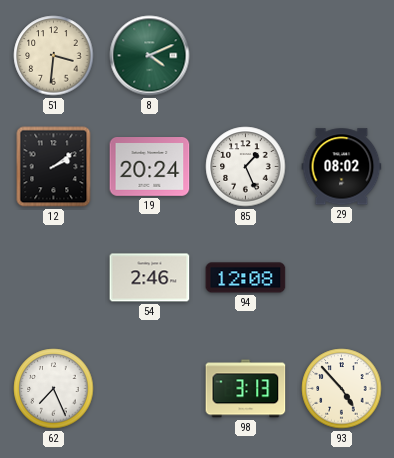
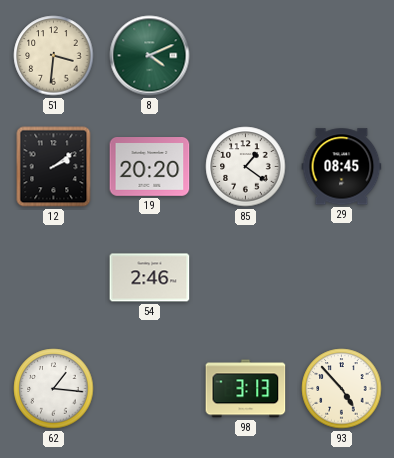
19: 20:24 -> 20:20
85: 1:26 -> 1:21
29: 08:02 -> 08:45
94: 12:08 -> none
62: 7:26 -> 1:16
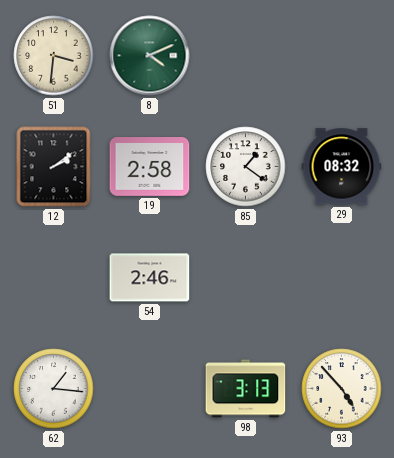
19: 20:20 -> 2:58
29: 08:45 -> 08:32
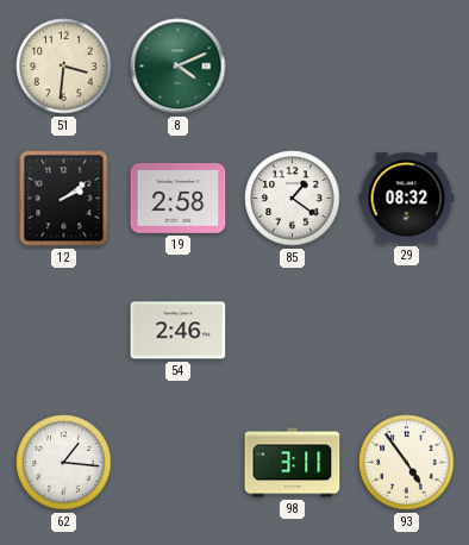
98: 3:13 -> 3:11
93: 4:53 -> 4:54
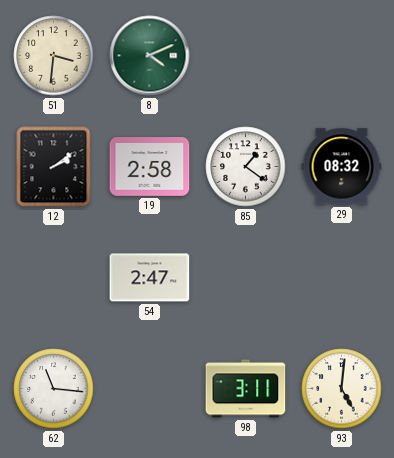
54: 2:46 -> 2:47
62: 1:16 -> 11:16
93: 4:54 -> 5:01
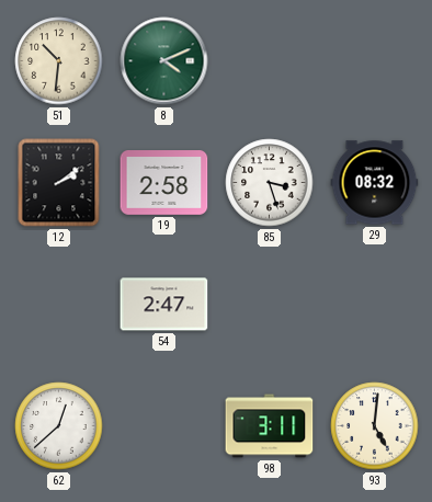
51: 3:31 -> 10:31
85: 1:21 -> 3:27
62: 11:16 -> 12:38
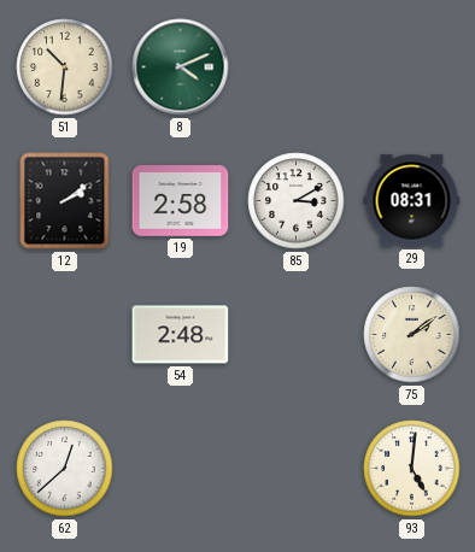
85: 3:27 -> 3:10
29: 08:32 -> 08:31
54: 2:47 -> 2:48
75: none -> 2:09
98: 3:11 -> none
